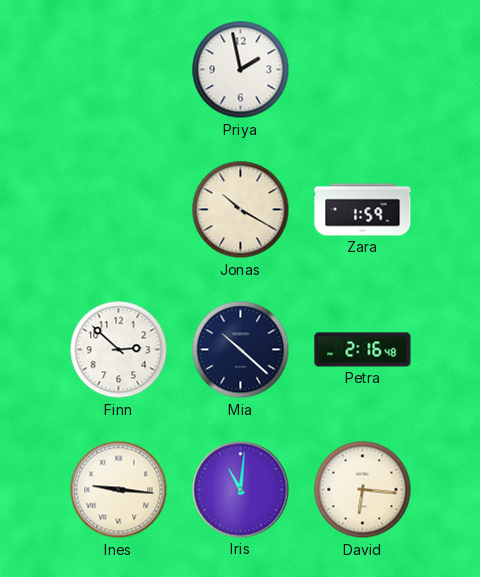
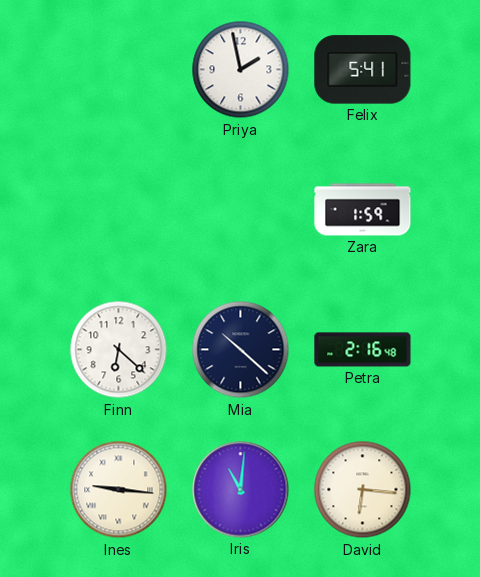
Felix: none -> 5:41
Jonas: 10:20 -> none
Finn: 2:52 -> 6:22
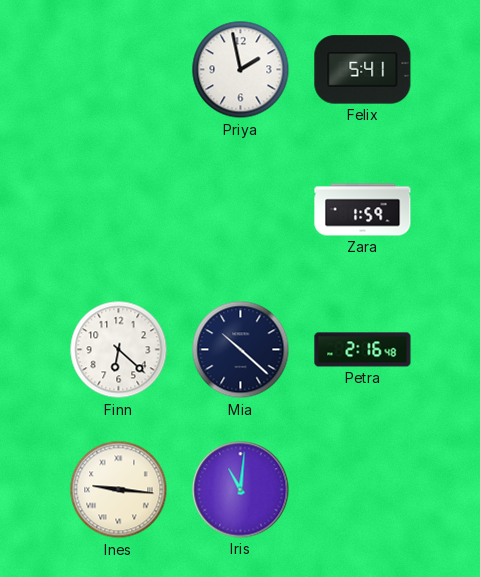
David: 6:16 -> none
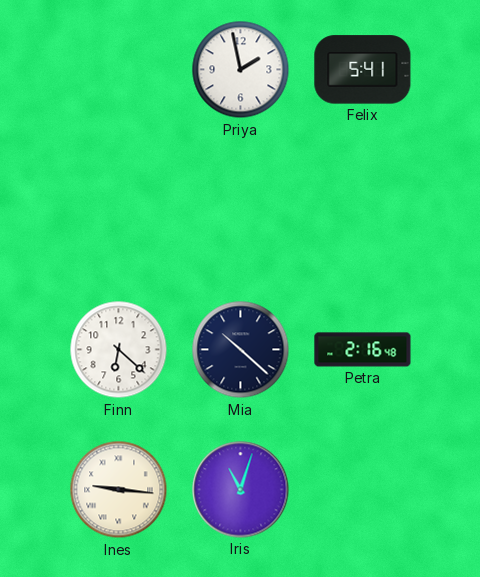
Zara: 1:59 -> none
Iris: 11:01 -> 11:03
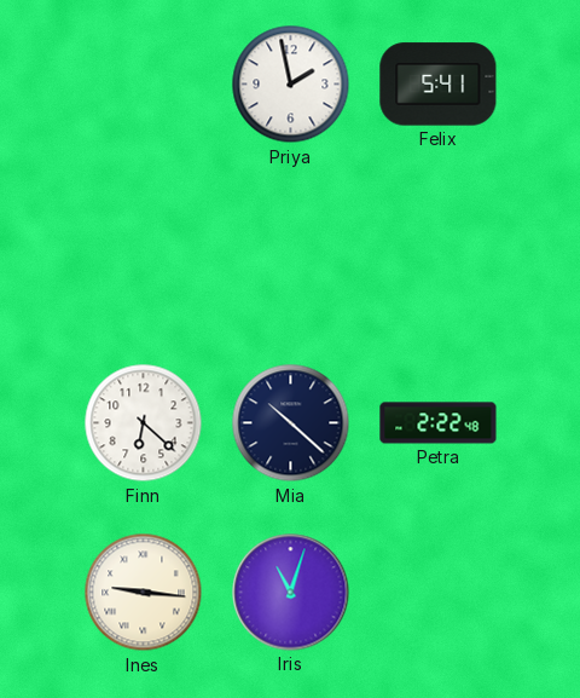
Petra: 2:16 -> 2:22
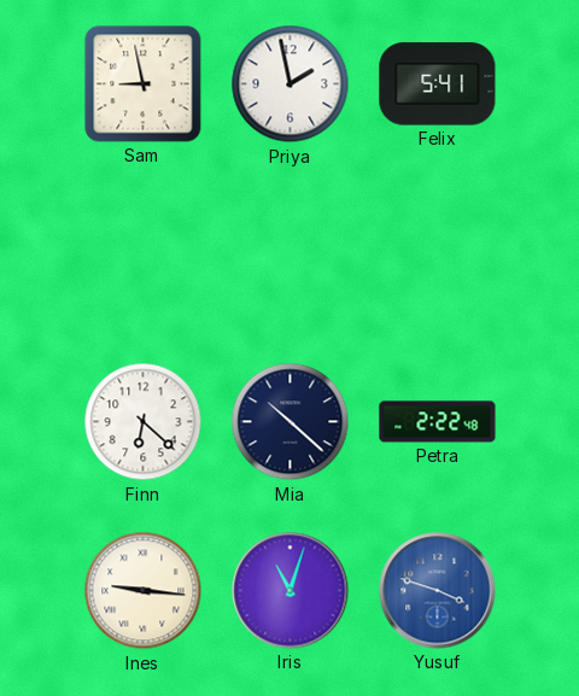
Sam: none -> 8:58
Yusuf: none -> 3:48
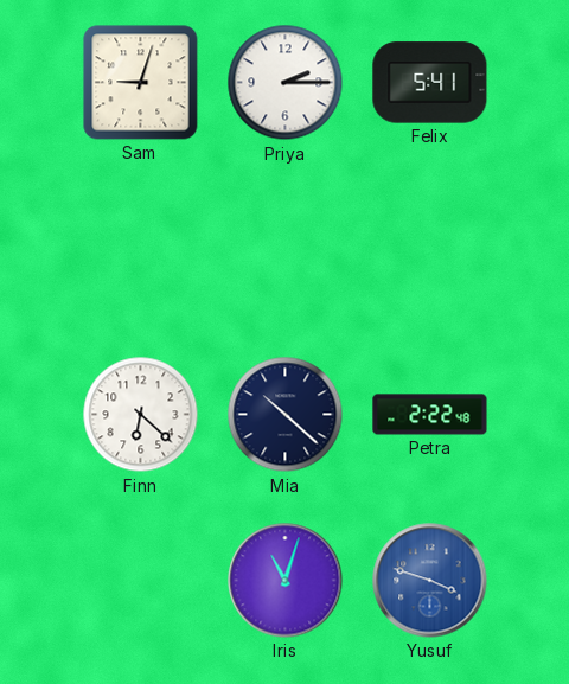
Sam: 8:58 -> 9:03
Priya: 1:58 -> 2:15
Ines: 9:16 -> none
